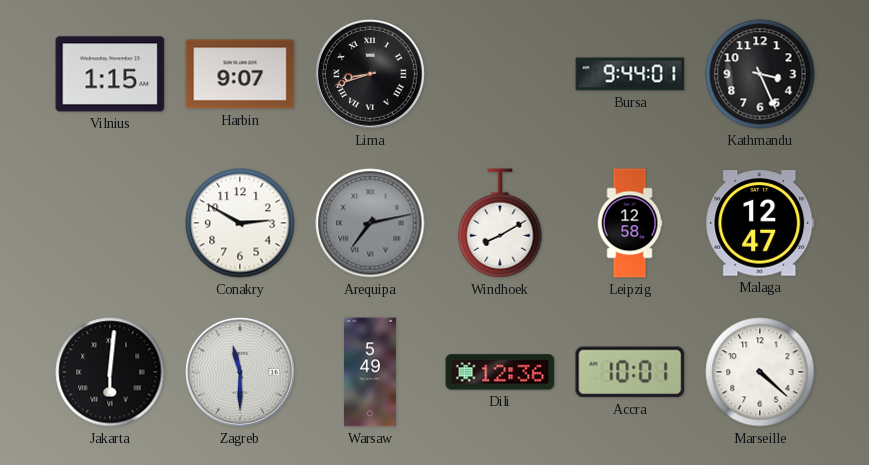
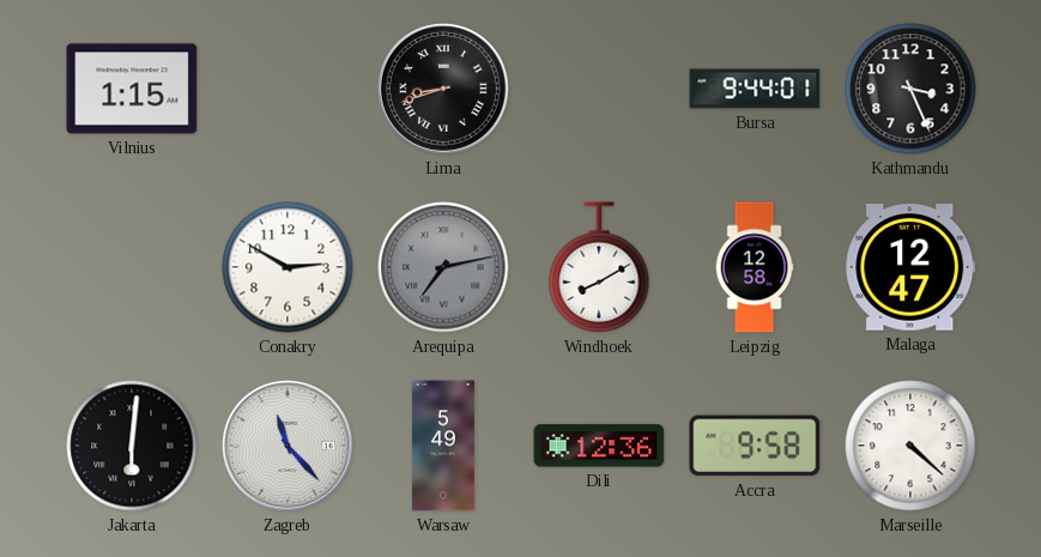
Harbin: 9:07 -> none
Zagreb: 11:30 -> 11:23
Accra: 10:01 -> 9:58
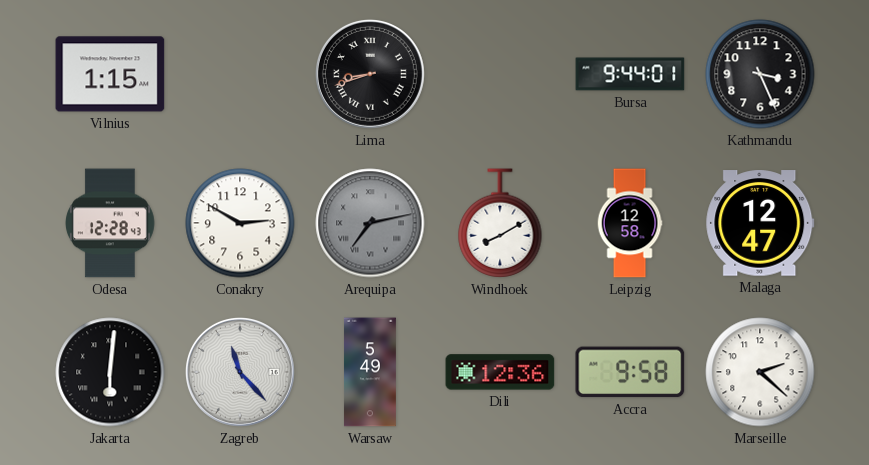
Odesa: none -> 12:28
Marseille: 4:22 -> 2:22
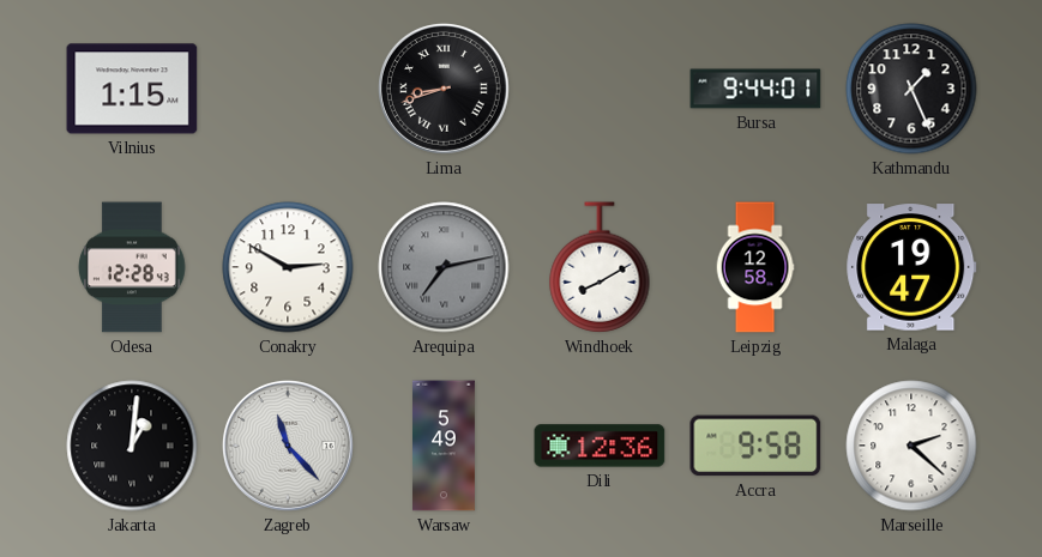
Kathmandu: 3:26 -> 1:26
Malaga: 12:47 -> 19:47
Jakarta: 6:01 -> 1:01
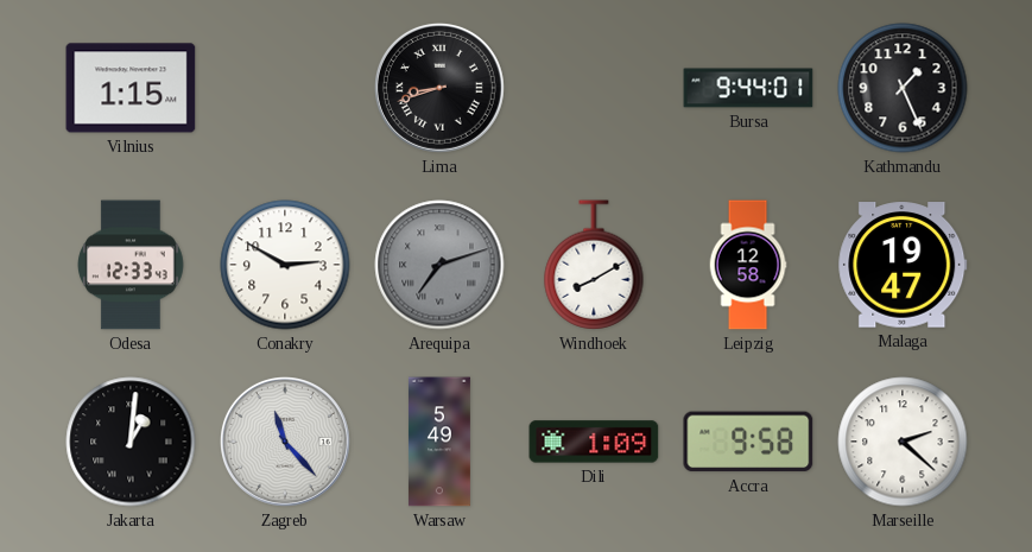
Odesa: 12:28 -> 12:33
Arequipa: 7:13 -> 7:12
Dili: 12:36 -> 1:09
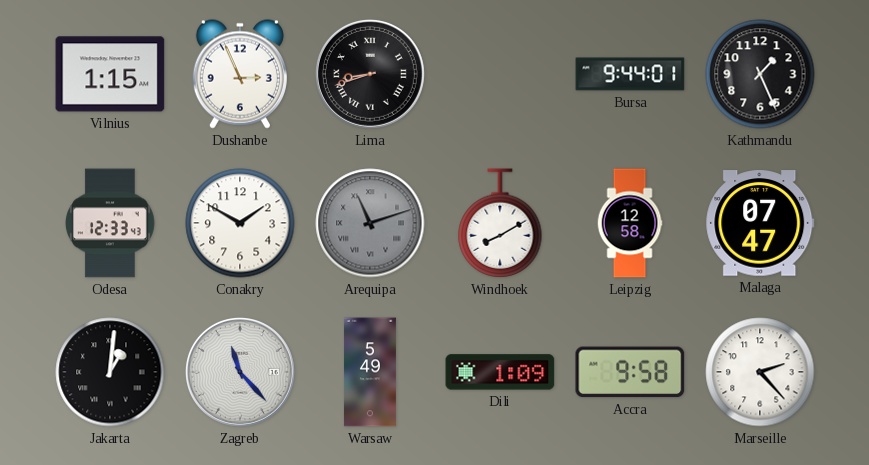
Dushanbe: none -> 2:56
Conakry: 2:50 -> 1:50
Arequipa: 7:12 -> 11:12
Malaga: 19:47 -> 07:47
Marseille: 2:22 -> 2:23
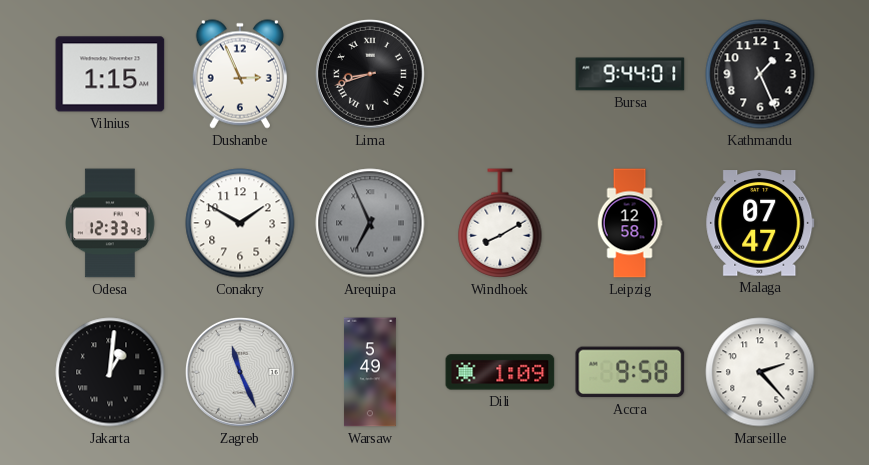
Arequipa: 11:12 -> 6:56
Zagreb: 11:23 -> 11:26
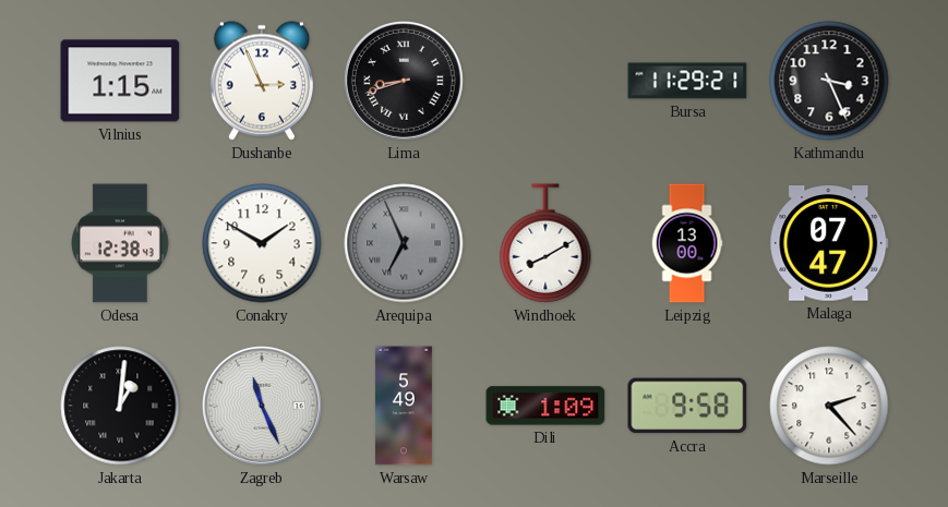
Bursa: 9:44 -> 11:29
Kathmandu: 1:26 -> 3:26
Odesa: 12:33 -> 12:38
Leipzig: 12:58 -> 13:00
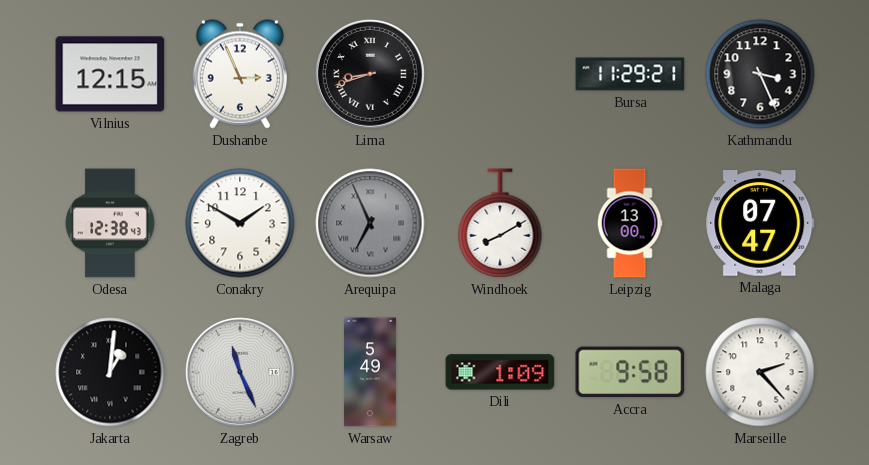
Vilnius: 1:15 -> 12:15
